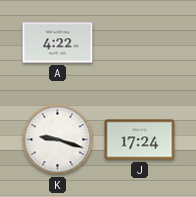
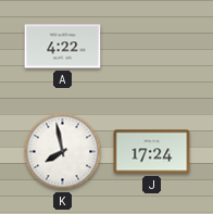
K: 9:18 -> 7:58
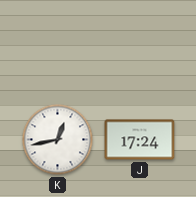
A: 4:22 -> none
K: 7:58 -> 12:43
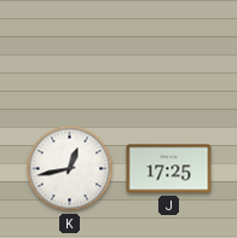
J: 17:24 -> 17:25
